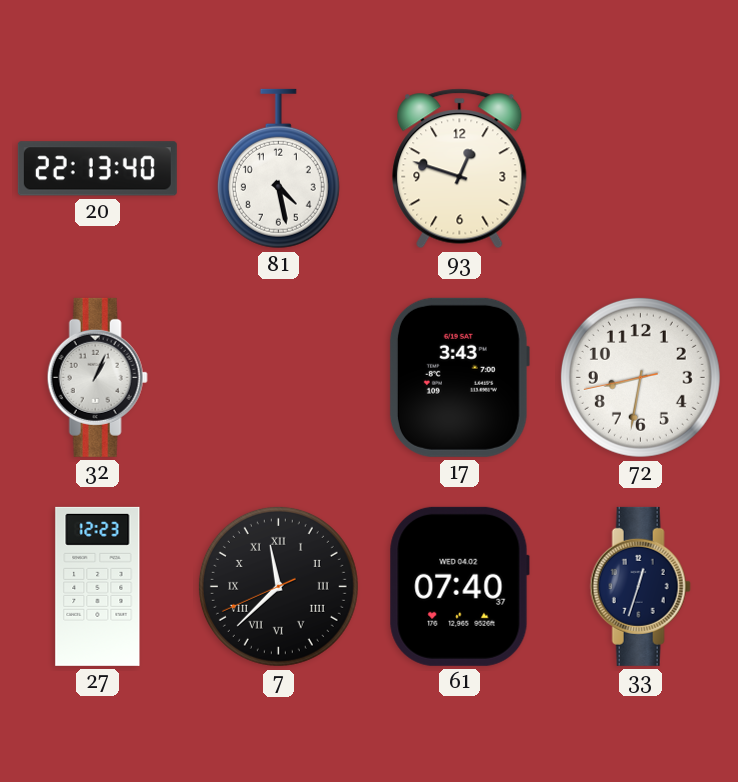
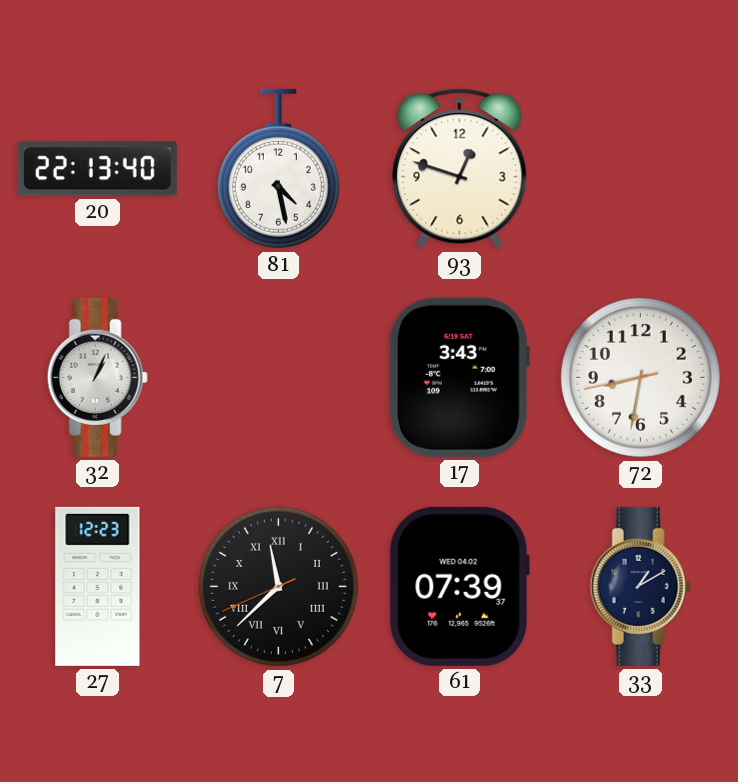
61: 07:40 -> 07:39
33: 12:33 -> 1:10
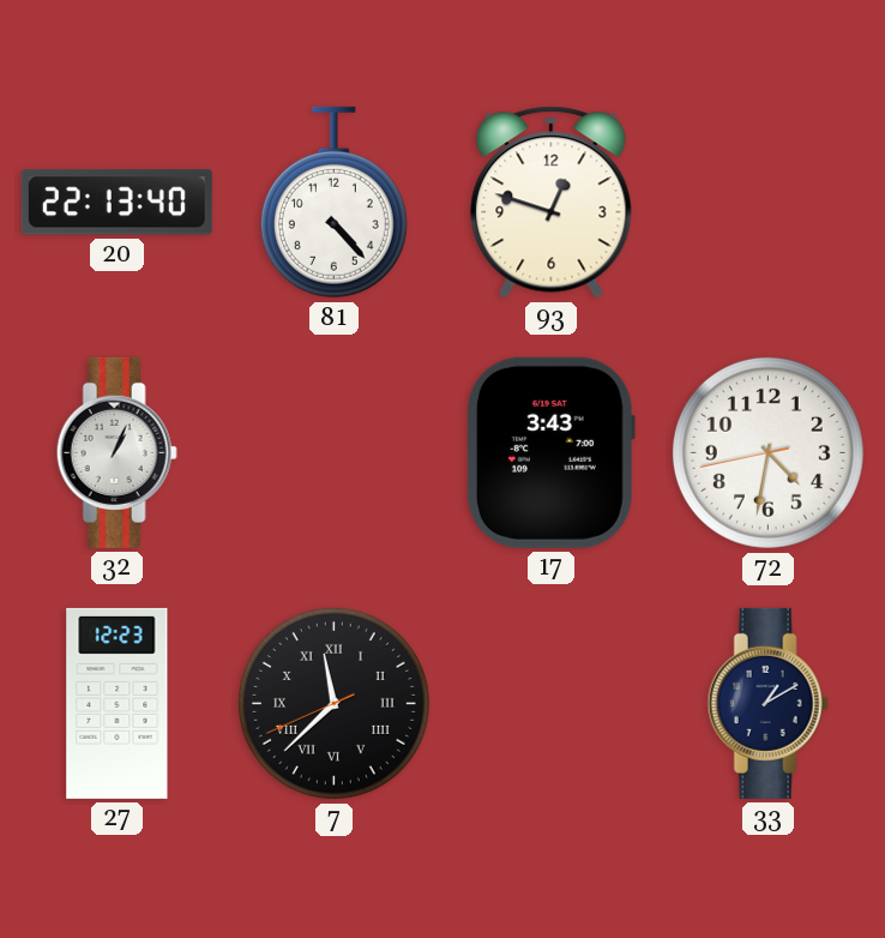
81: 4:28 -> 4:23
72: 8:31 -> 4:31
61: 07:39 -> none
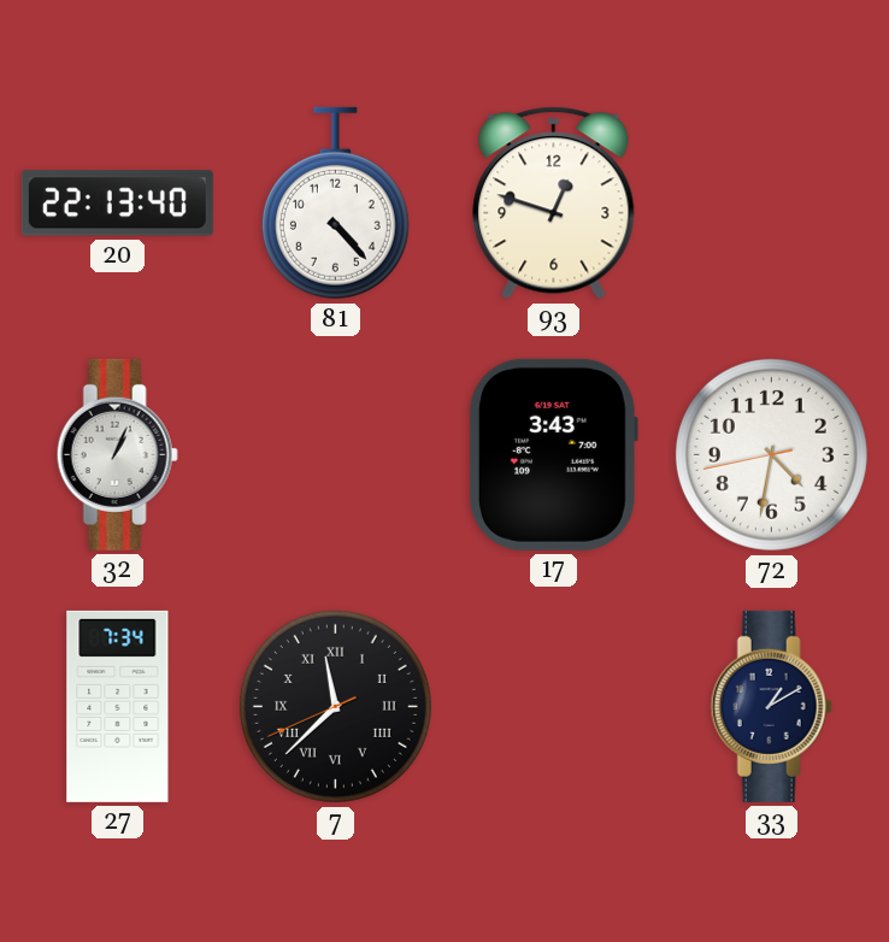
27: 12:23 -> 7:34
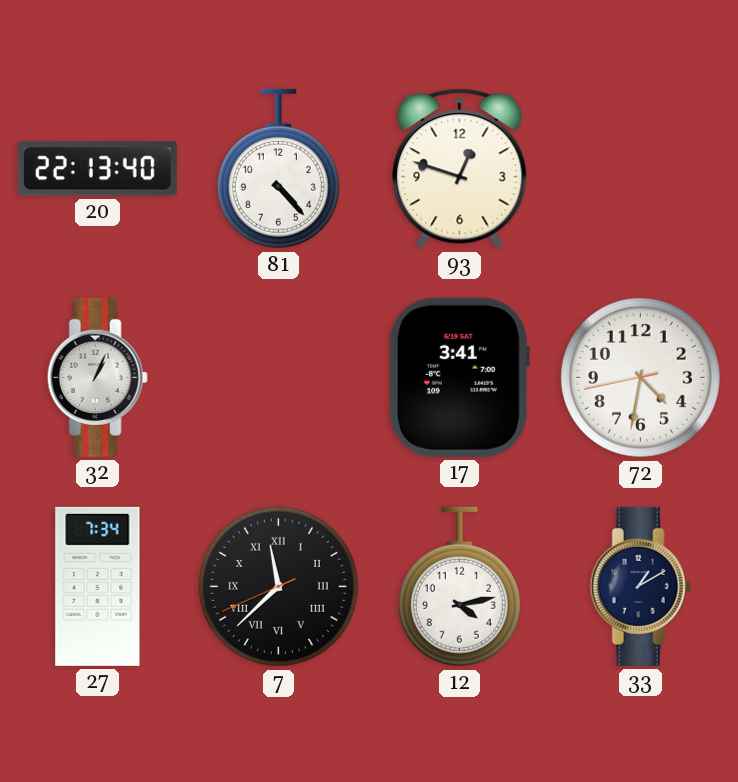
17: 3:43 -> 3:41
12: none -> 4:13
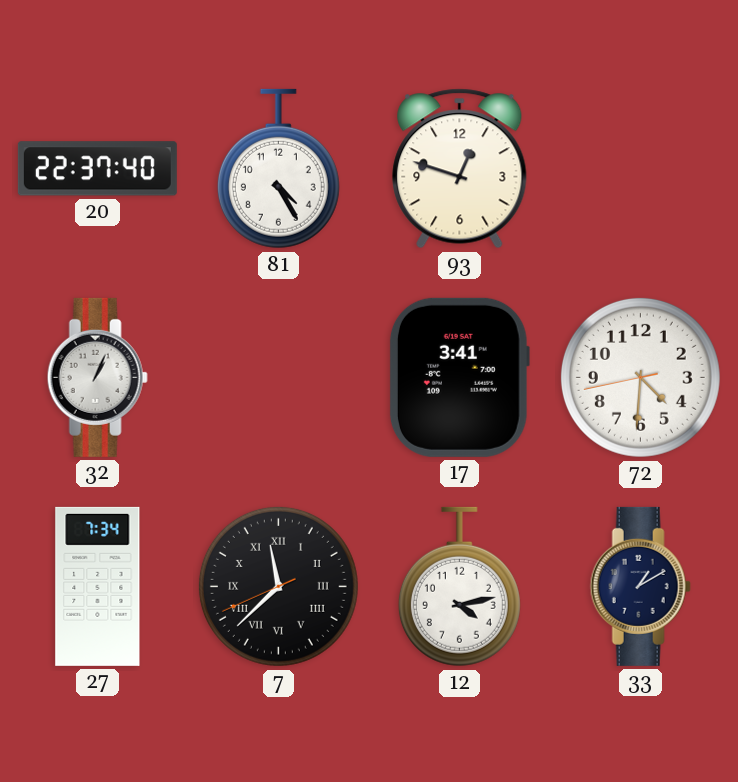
20: 22:13 -> 22:37
81: 4:23 -> 4:25
72: 4:31 -> 4:30
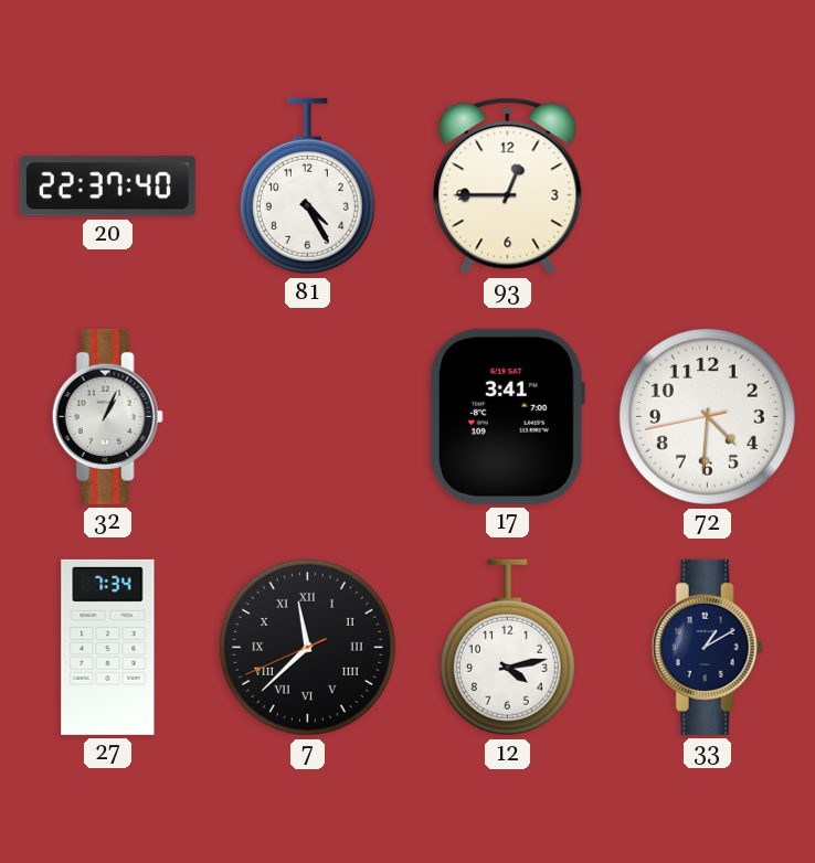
93: 12:48 -> 12:45
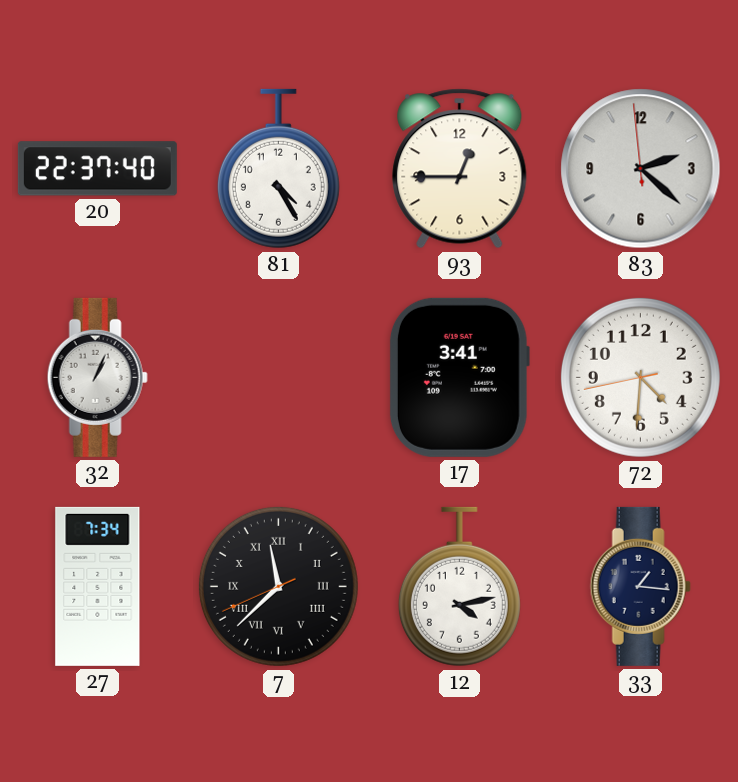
83: none -> 2:21
33: 1:10 -> 1:16
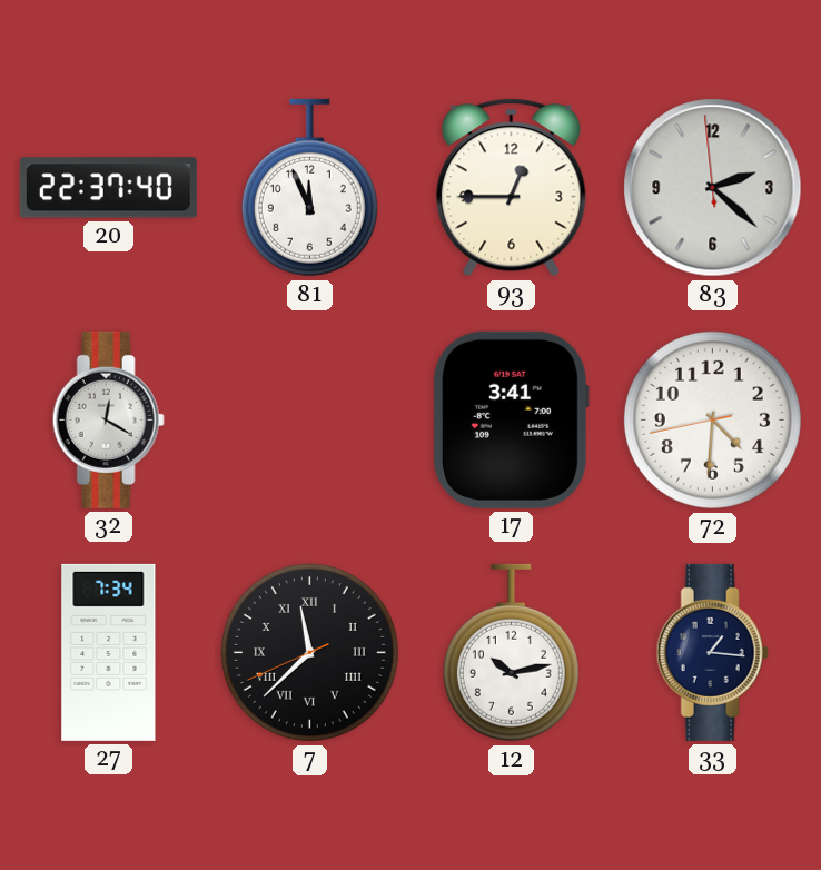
81: 4:25 -> 11:56
32: 1:04 -> 12:20
12: 4:13 -> 10:13
